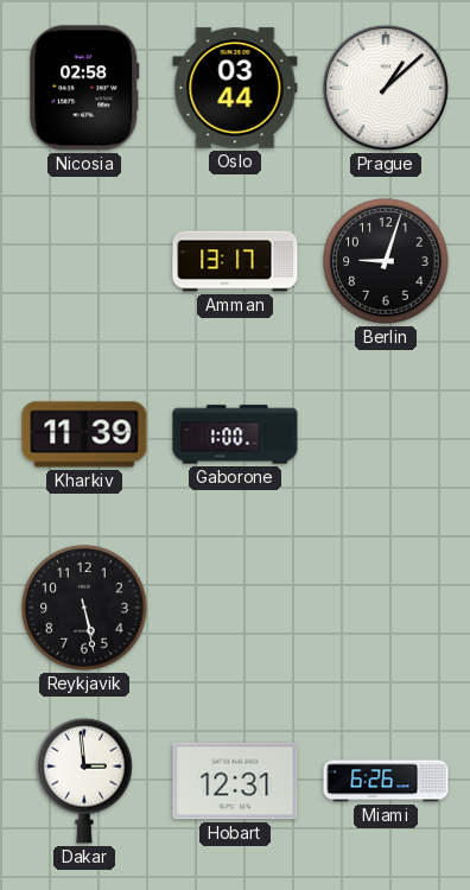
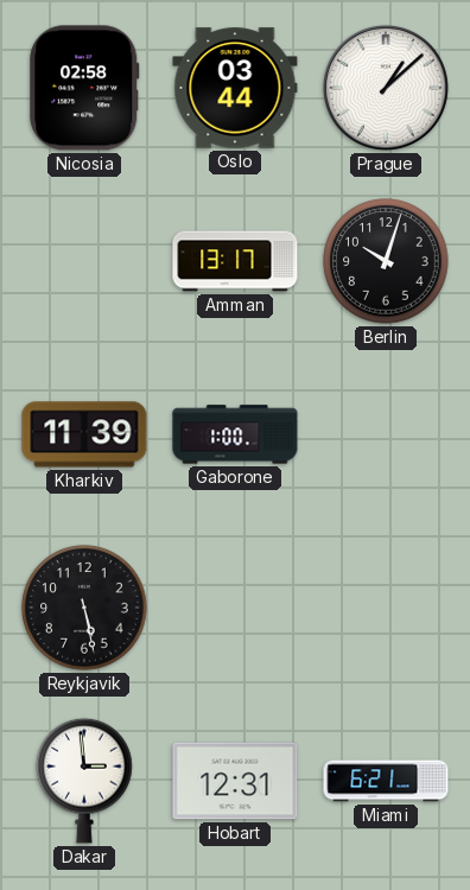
Berlin: 9:03 -> 10:03
Miami: 6:26 -> 6:21
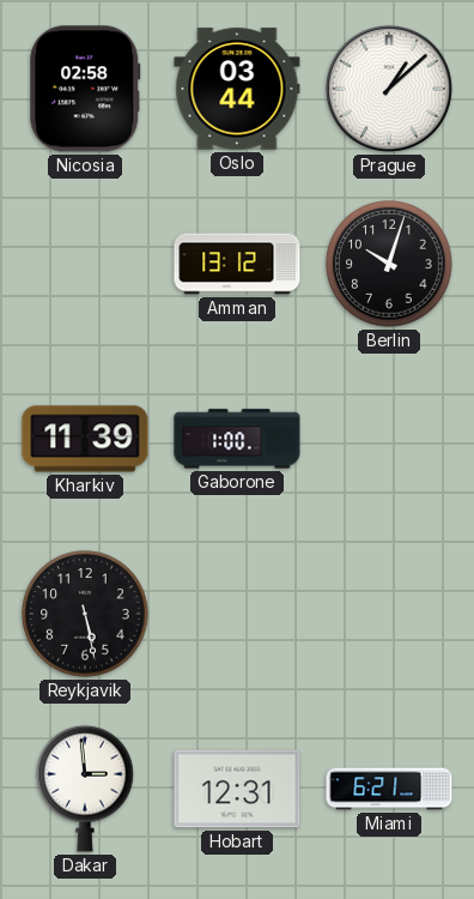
Amman: 13:17 -> 13:12
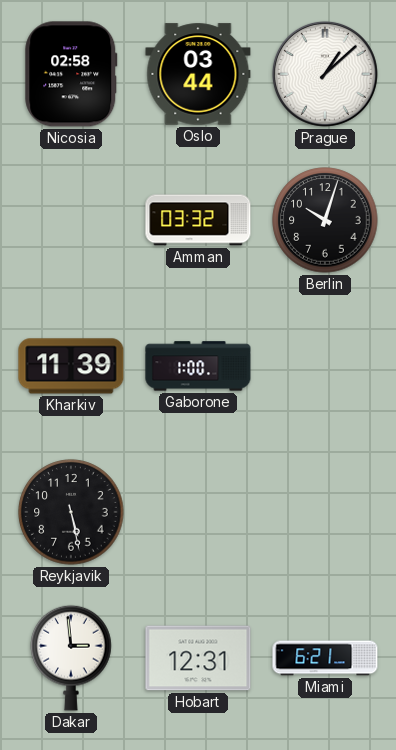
Amman: 13:12 -> 03:32
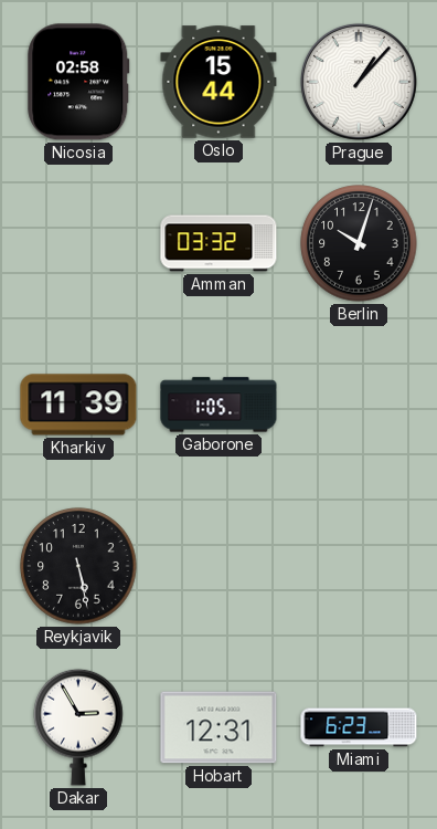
Oslo: 03:44 -> 15:44
Prague: 1:08 -> 1:07
Gaborone: 1:00 -> 1:05
Dakar: 2:59 -> 2:55
Miami: 6:21 -> 6:23
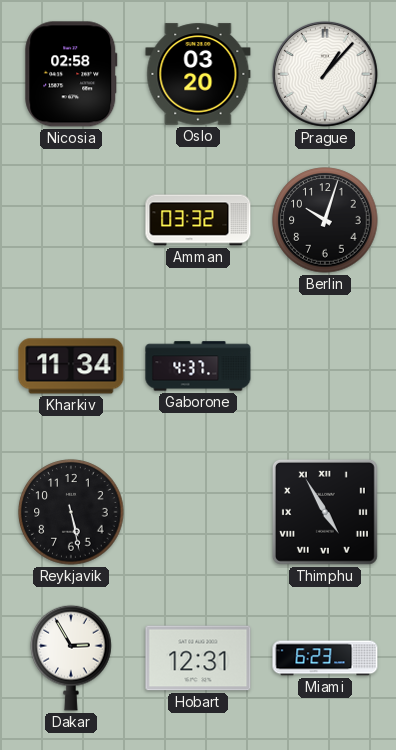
Oslo: 15:44 -> 03:20
Kharkiv: 11:39 -> 11:34
Gaborone: 1:05 -> 4:37
Thimphu: none -> 4:55
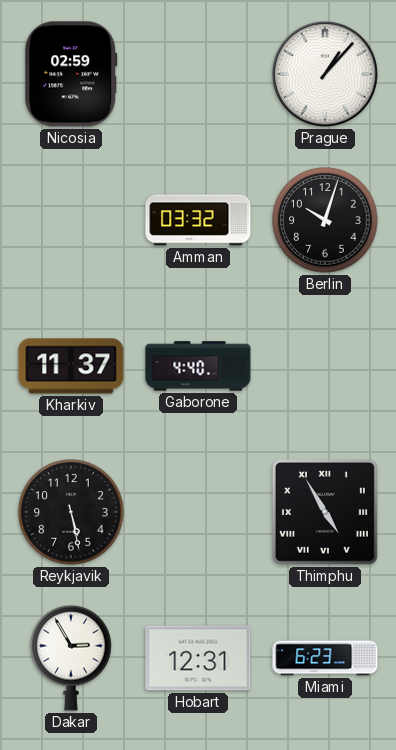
Nicosia: 02:58 -> 02:59
Oslo: 03:20 -> none
Kharkiv: 11:34 -> 11:37
Gaborone: 4:37 -> 4:40
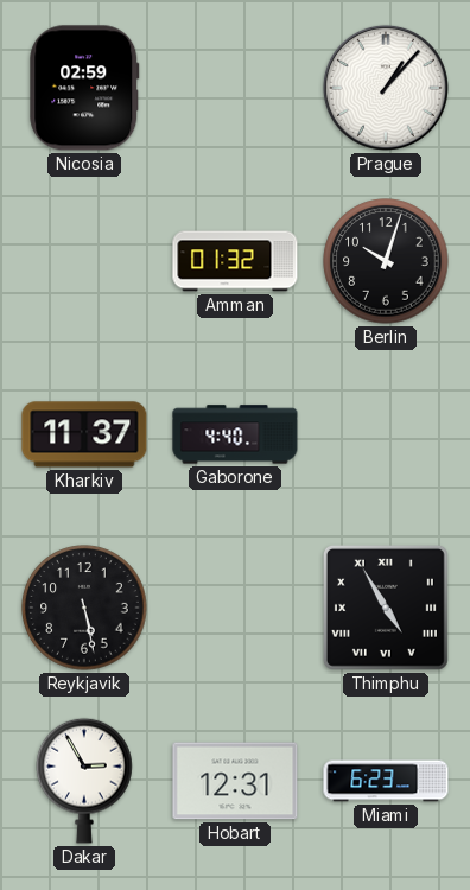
Amman: 03:32 -> 01:32
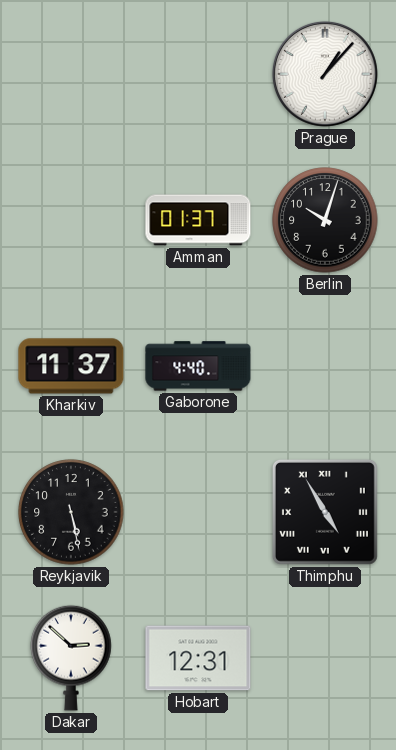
Nicosia: 02:59 -> none
Amman: 01:32 -> 01:37
Dakar: 2:55 -> 2:52
Miami: 6:23 -> none
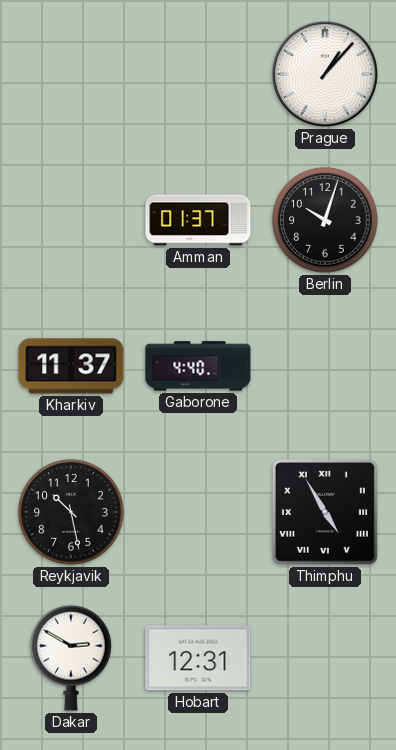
Reykjavik: 5:28 -> 10:28
Dakar: 2:52 -> 2:50
